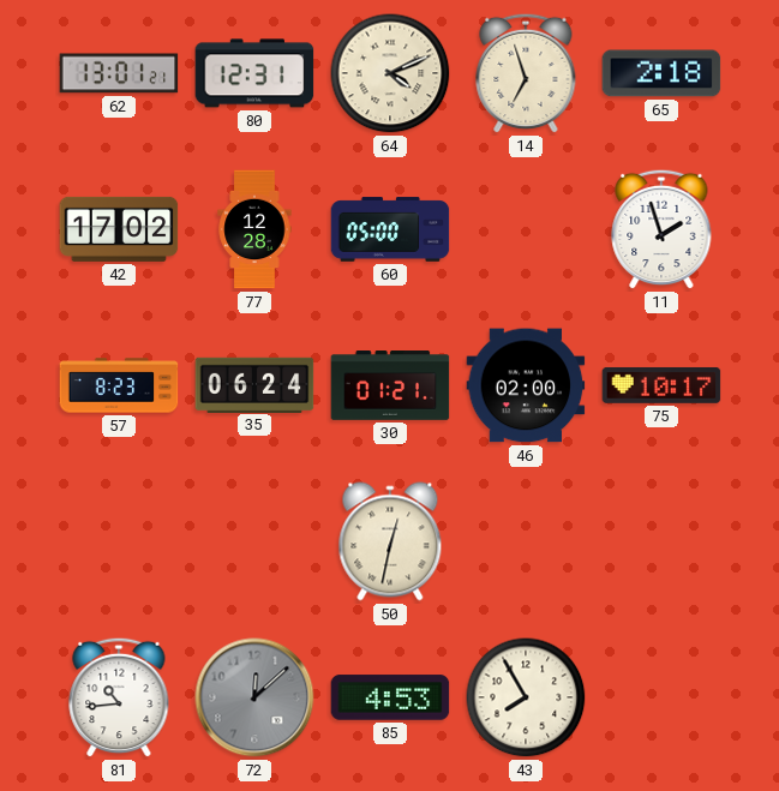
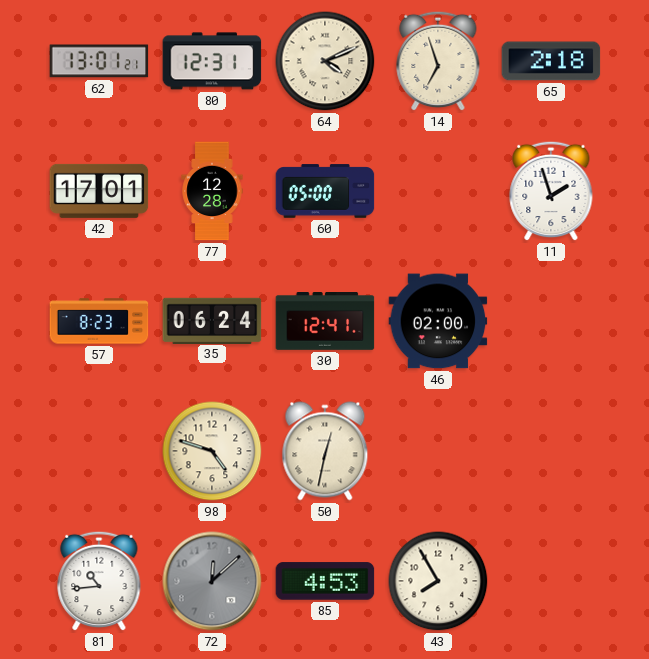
42: 17:02 -> 17:01
30: 01:21 -> 12:41
75: 10:17 -> none
98: none -> 4:48
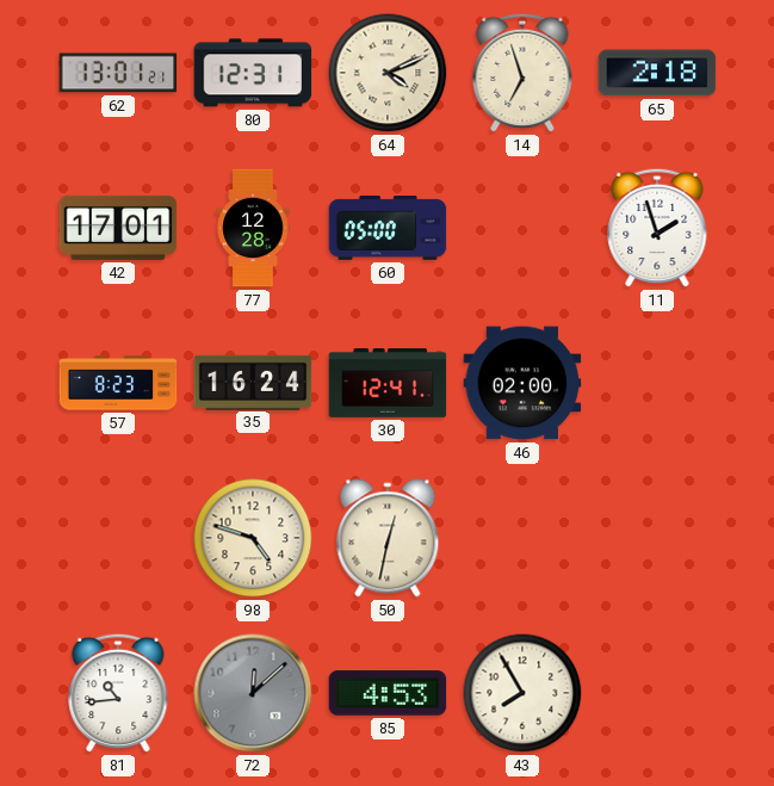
35: 06:24 -> 16:24
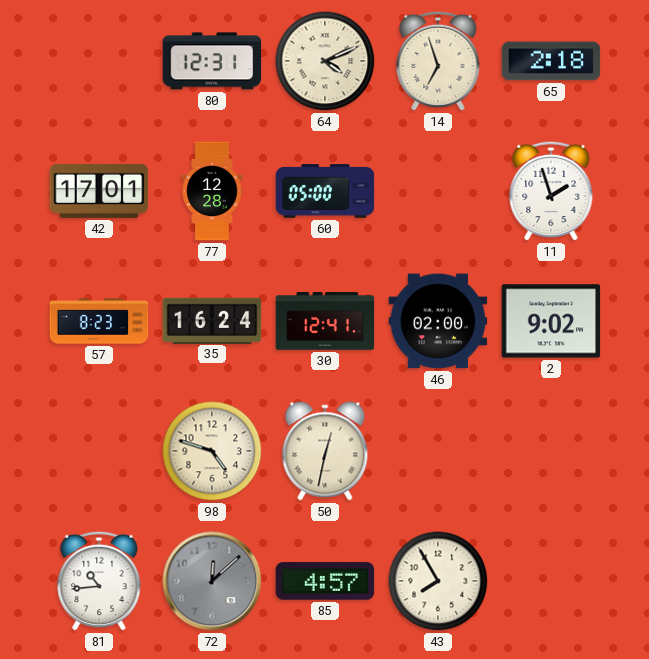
62: 13:01 -> none
2: none -> 9:02
85: 4:53 -> 4:57
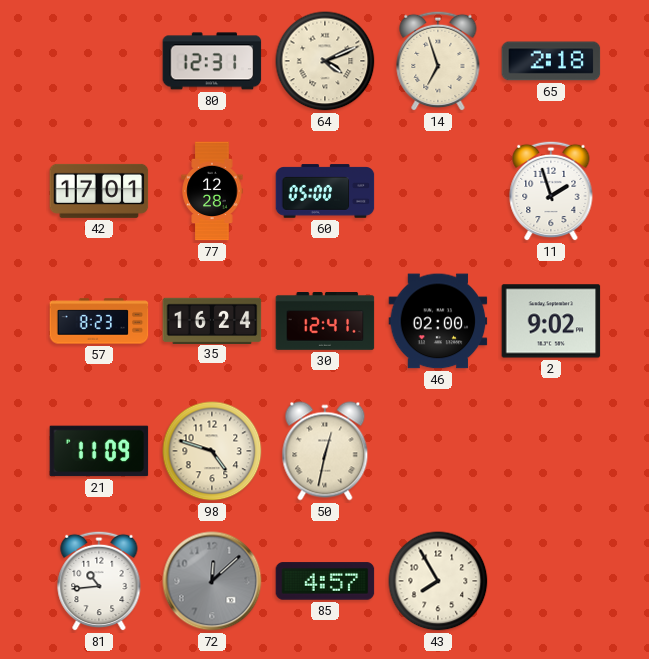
21: none -> 11:09
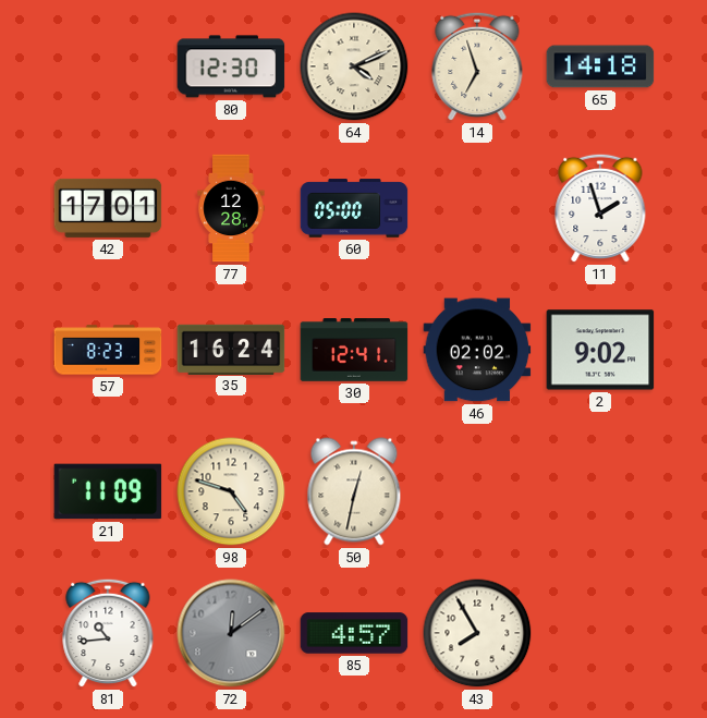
80: 12:31 -> 12:30
65: 2:18 -> 14:18
46: 02:00 -> 02:02
72: 12:08 -> 12:09
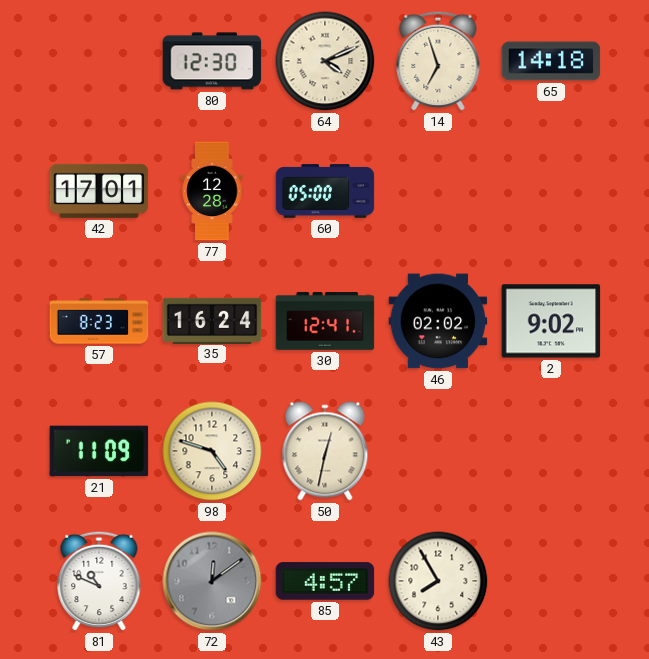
11: 1:57 -> none
81: 10:44 -> 10:49
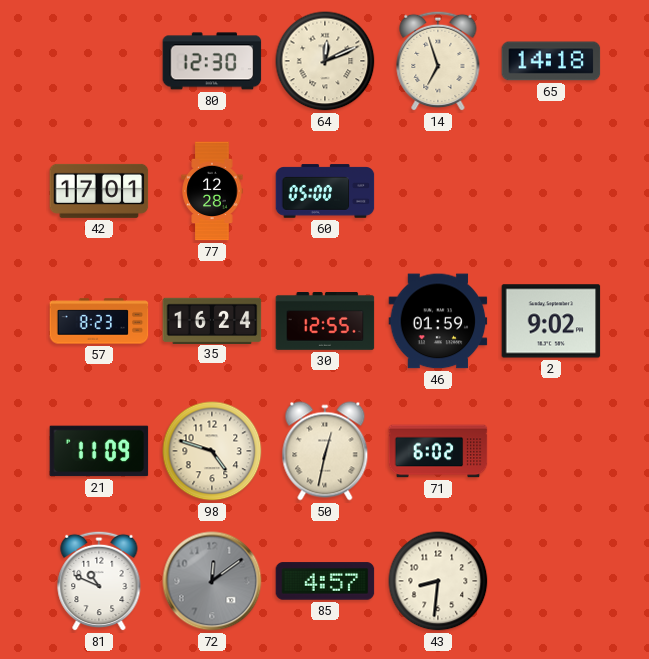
64: 4:11 -> 12:11
30: 12:41 -> 12:55
46: 02:02 -> 01:59
71: none -> 6:02
43: 7:55 -> 8:31
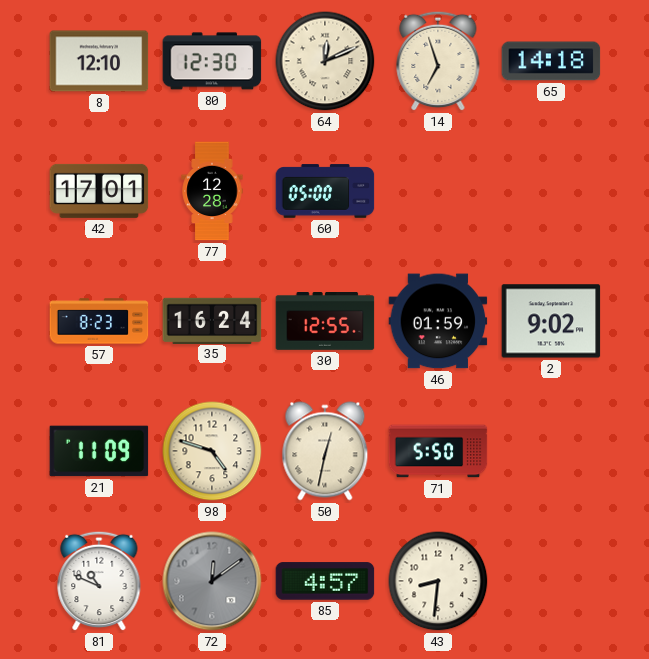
8: none -> 12:10
71: 6:02 -> 5:50
